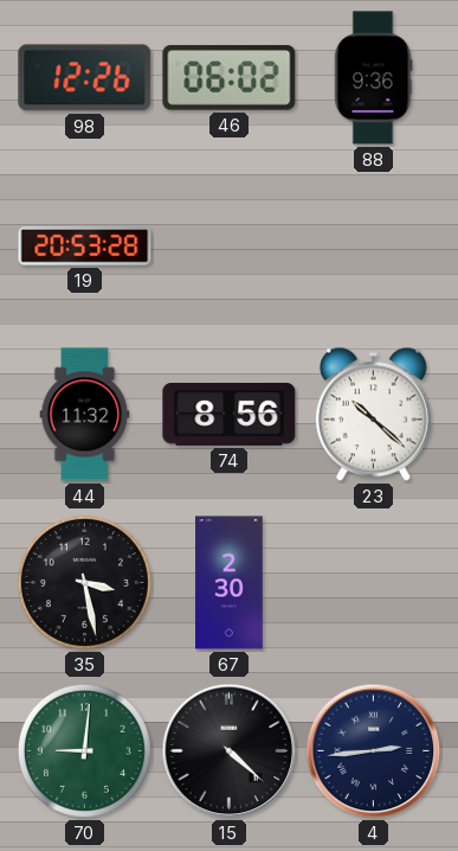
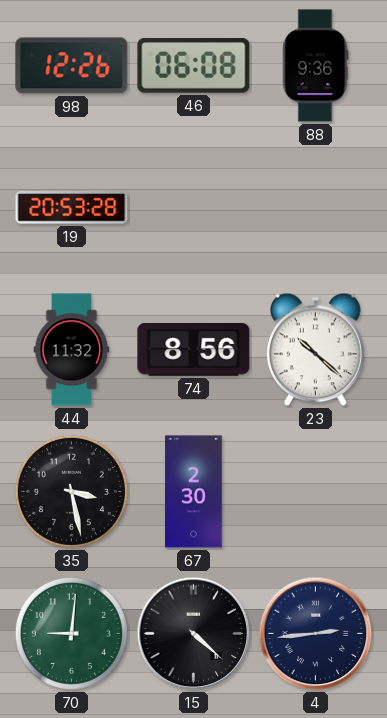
46: 06:02 -> 06:08
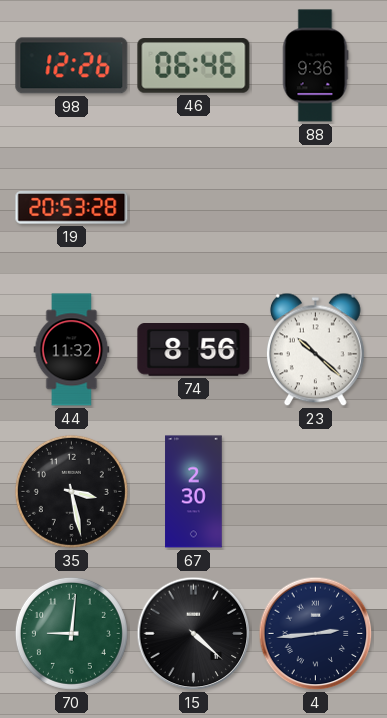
46: 06:08 -> 06:46
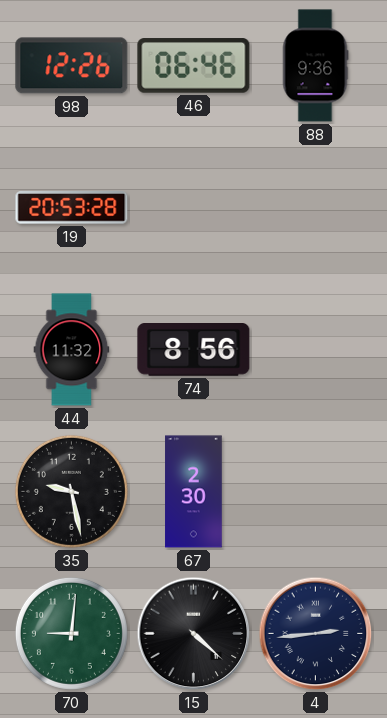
23: 10:22 -> none
35: 3:28 -> 9:28
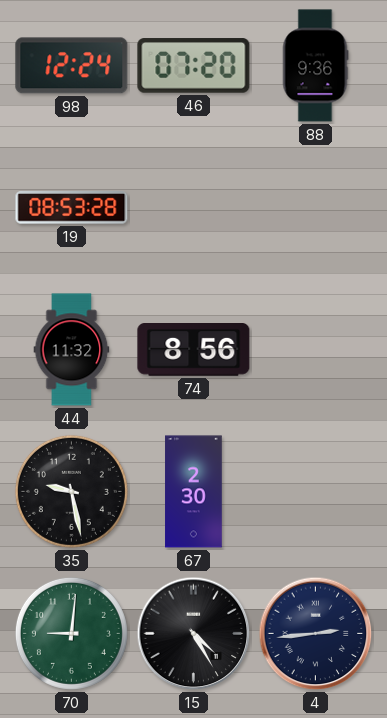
98: 12:26 -> 12:24
46: 06:46 -> 07:20
19: 20:53 -> 08:53
15: 4:22 -> 4:25
